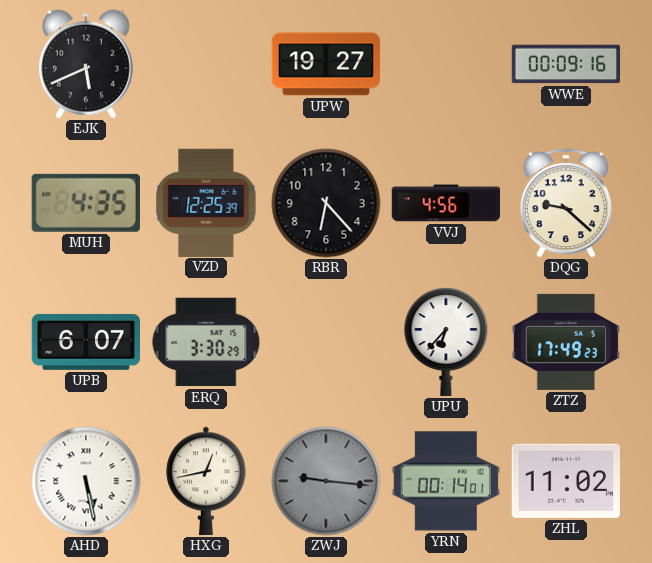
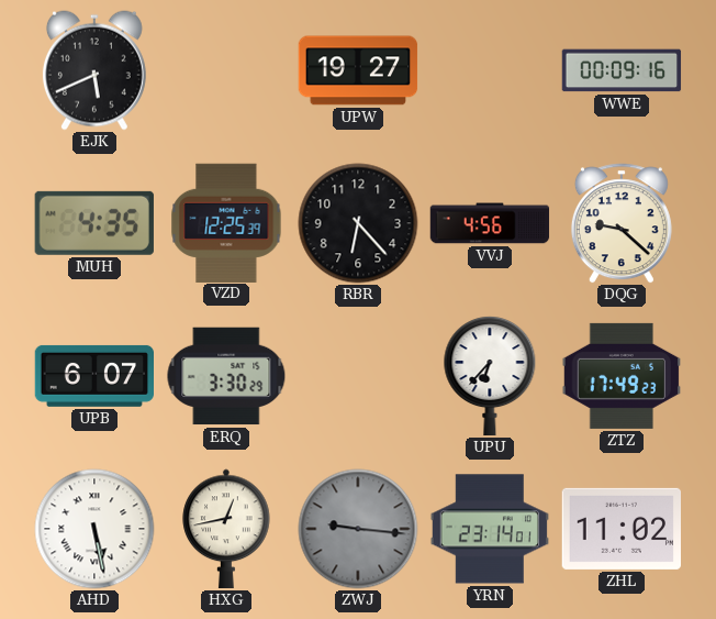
YRN: 00:14 -> 23:14
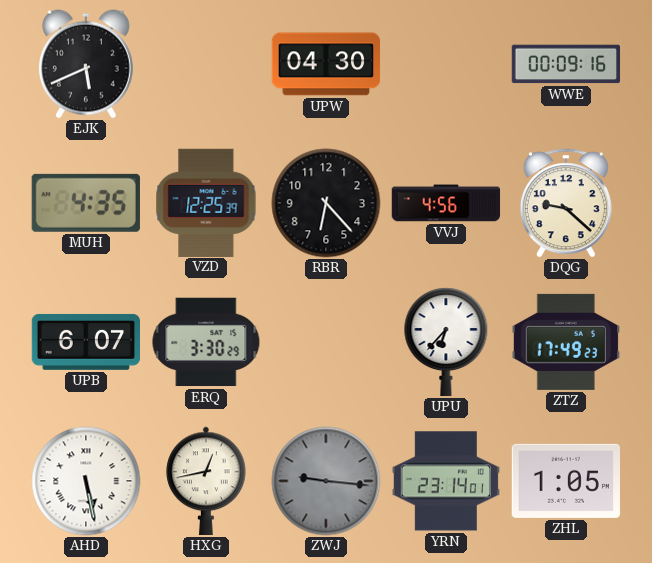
UPW: 19:27 -> 04:30
ZHL: 11:02 -> 1:05
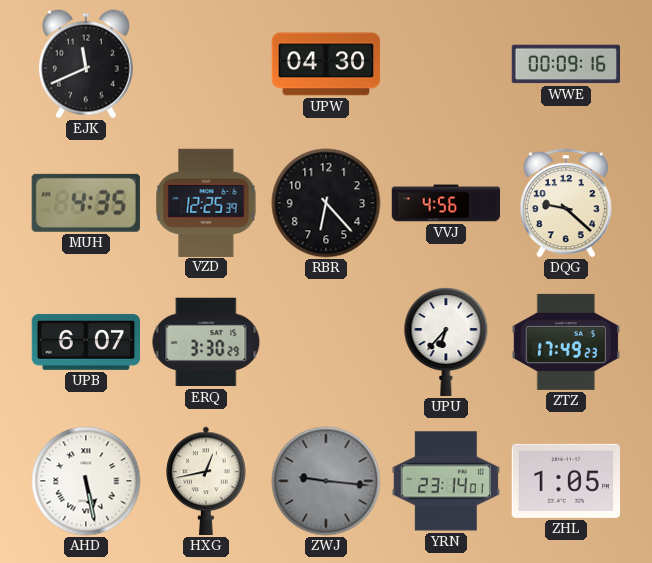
EJK: 5:41 -> 11:41
